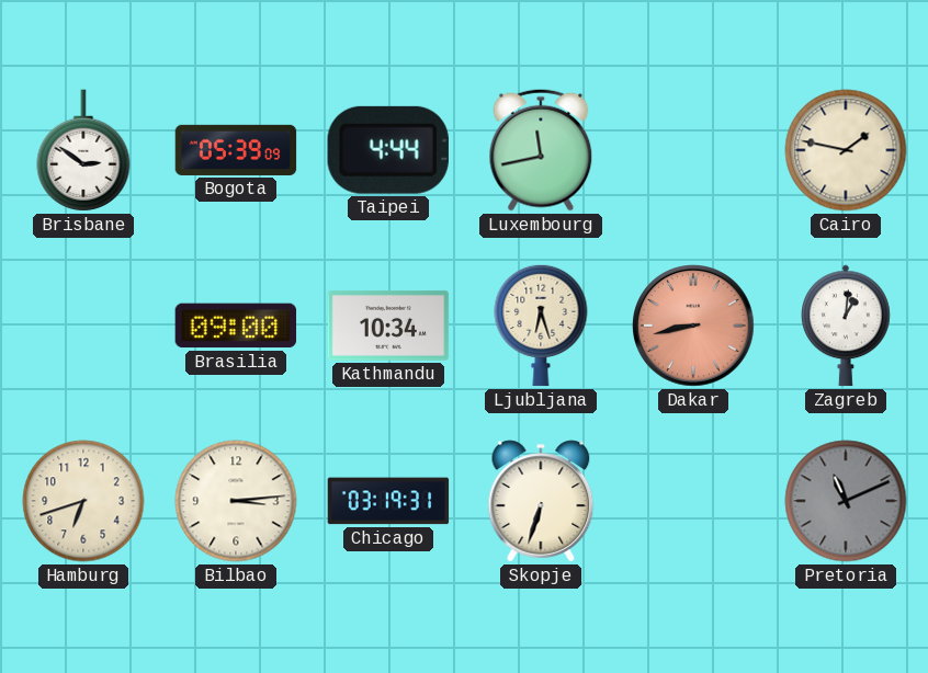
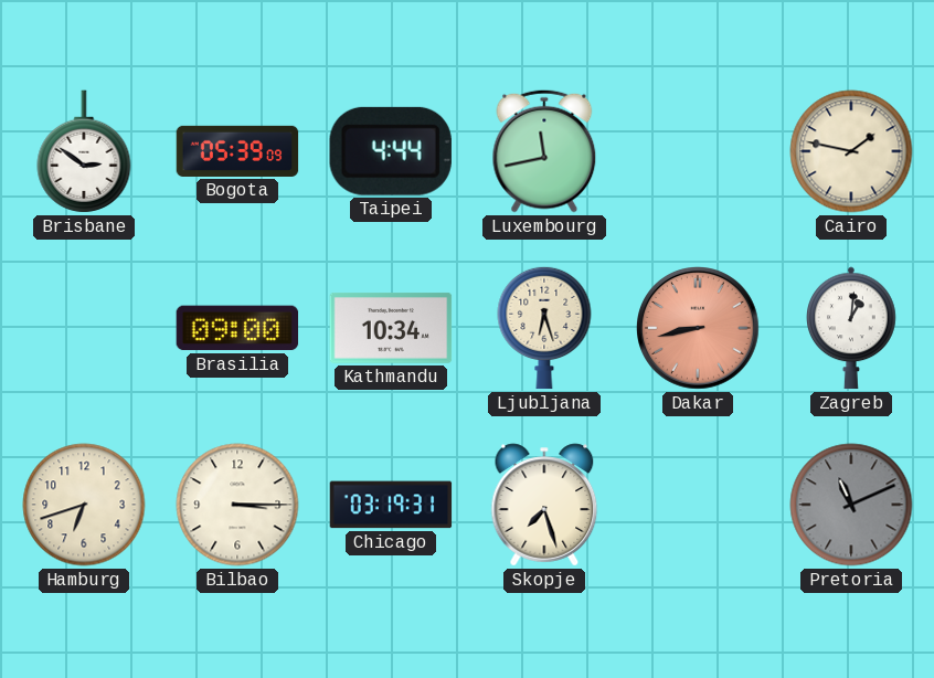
Bilbao: 3:14 -> 3:15
Skopje: 6:33 -> 7:27
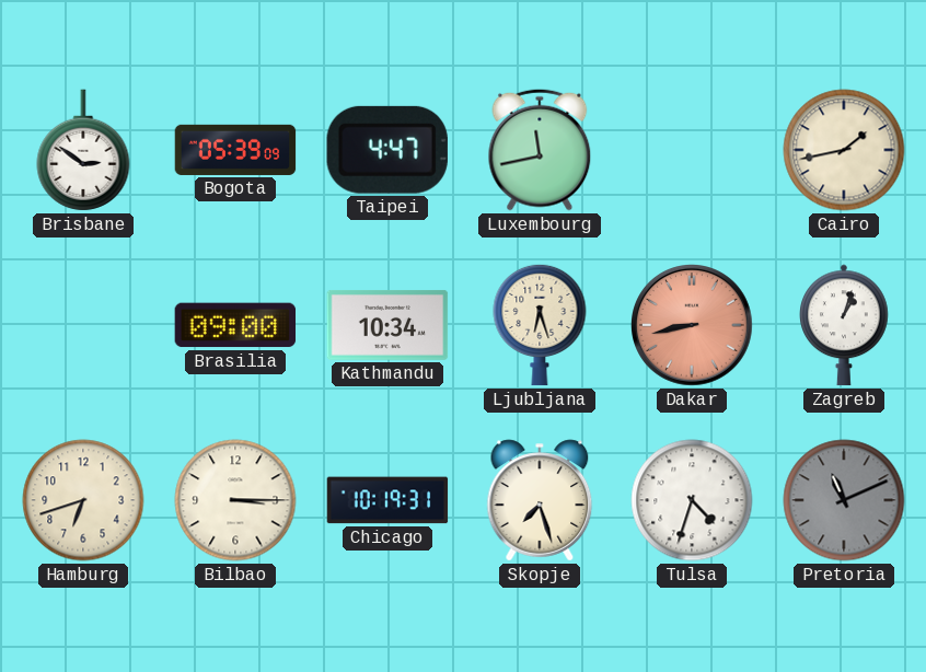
Taipei: 4:44 -> 4:47
Cairo: 1:47 -> 1:43
Zagreb: 1:01 -> 1:03
Chicago: 03:19 -> 10:19
Tulsa: none -> 4:33
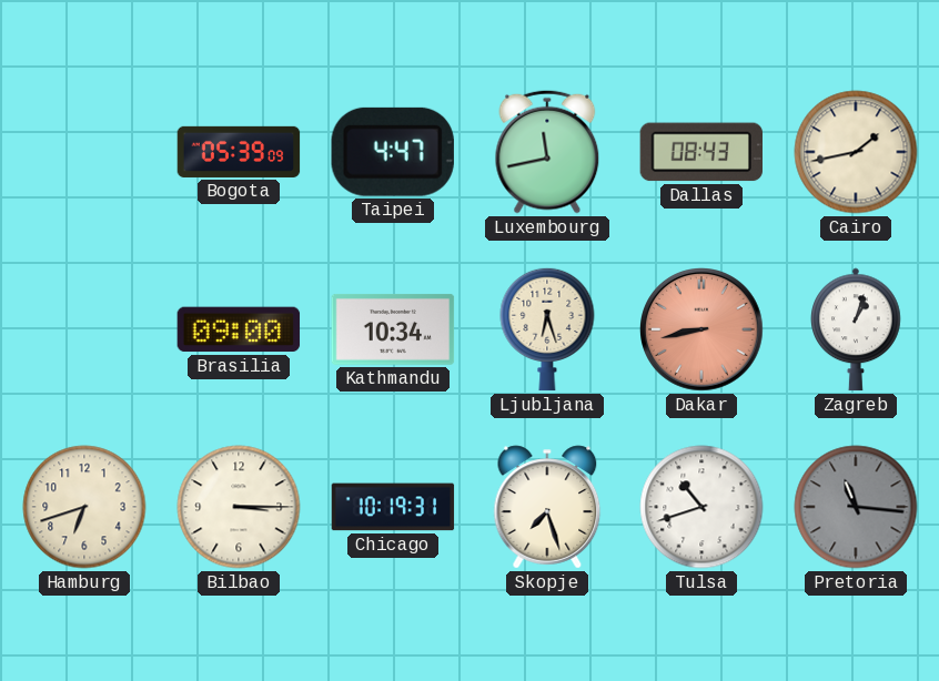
Brisbane: 2:51 -> none
Dallas: none -> 08:43
Tulsa: 4:33 -> 10:42
Pretoria: 11:11 -> 11:16
